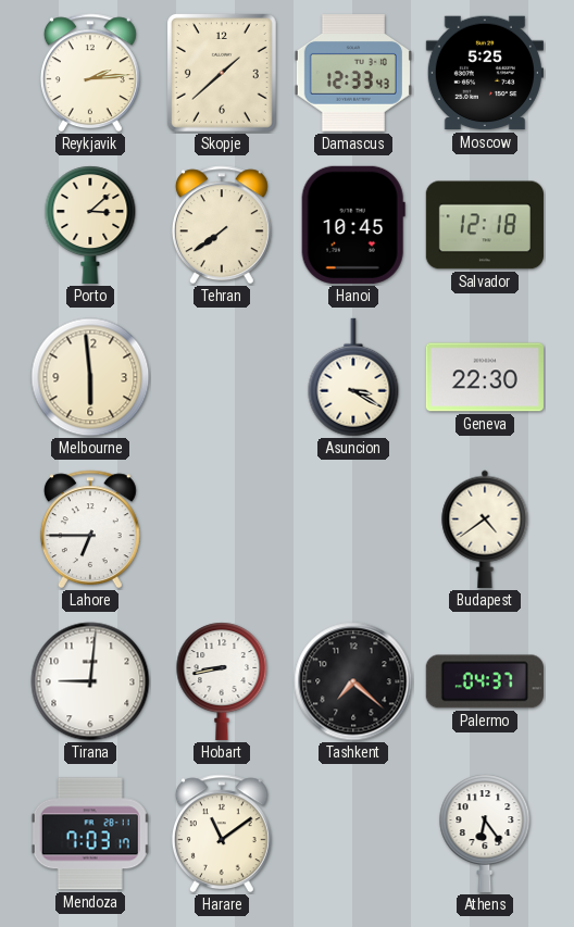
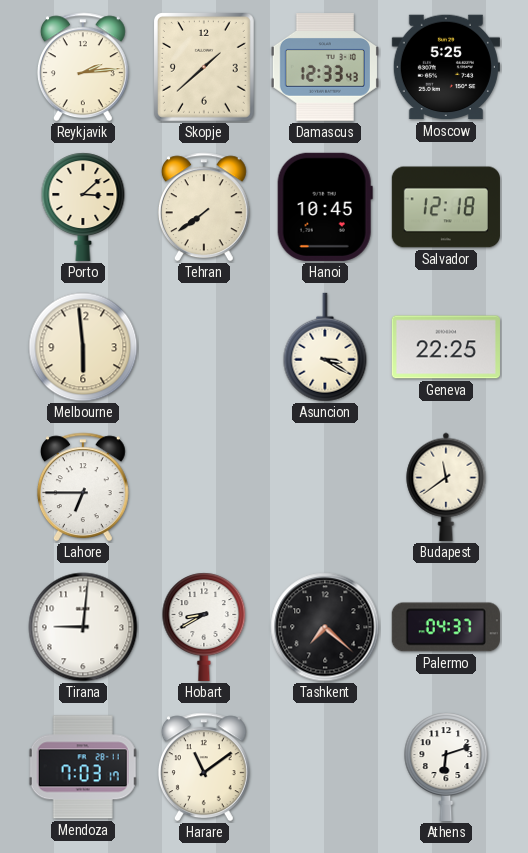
Geneva: 22:30 -> 22:25
Budapest: 4:39 -> 11:39
Hobart: 8:43 -> 8:40
Athens: 6:24 -> 6:12
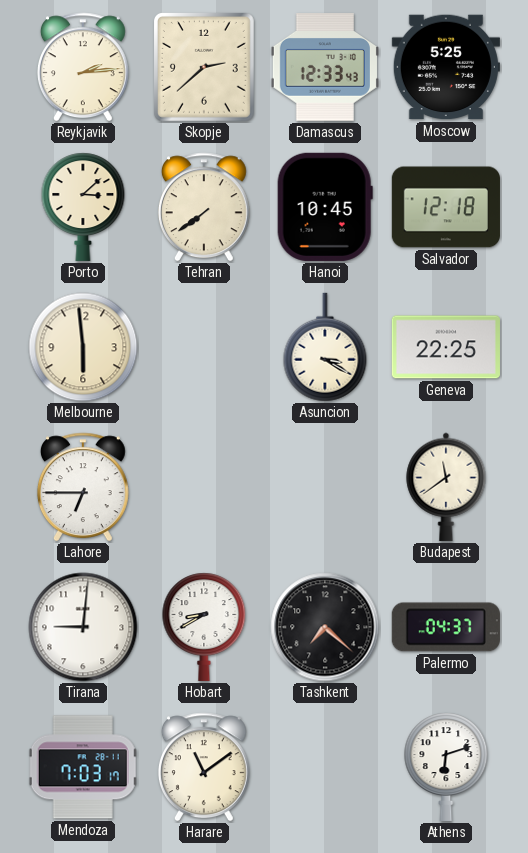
Skopje: 1:38 -> 2:38
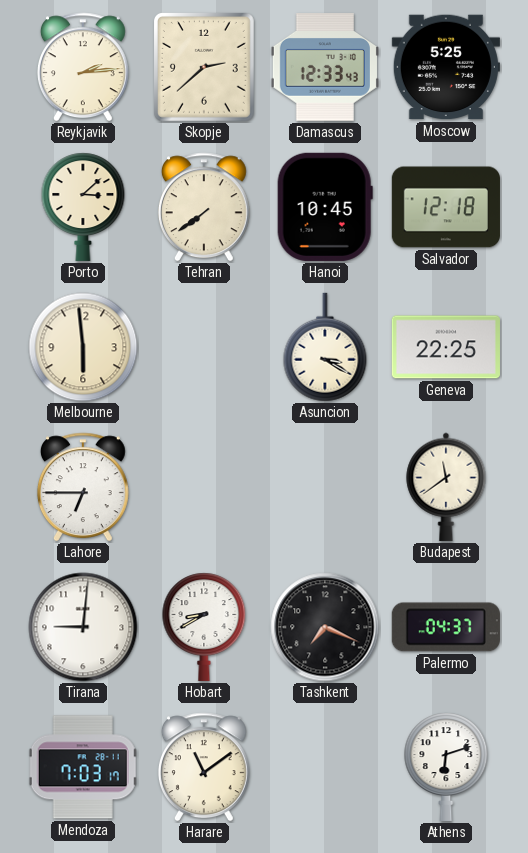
Tashkent: 7:22 -> 7:19
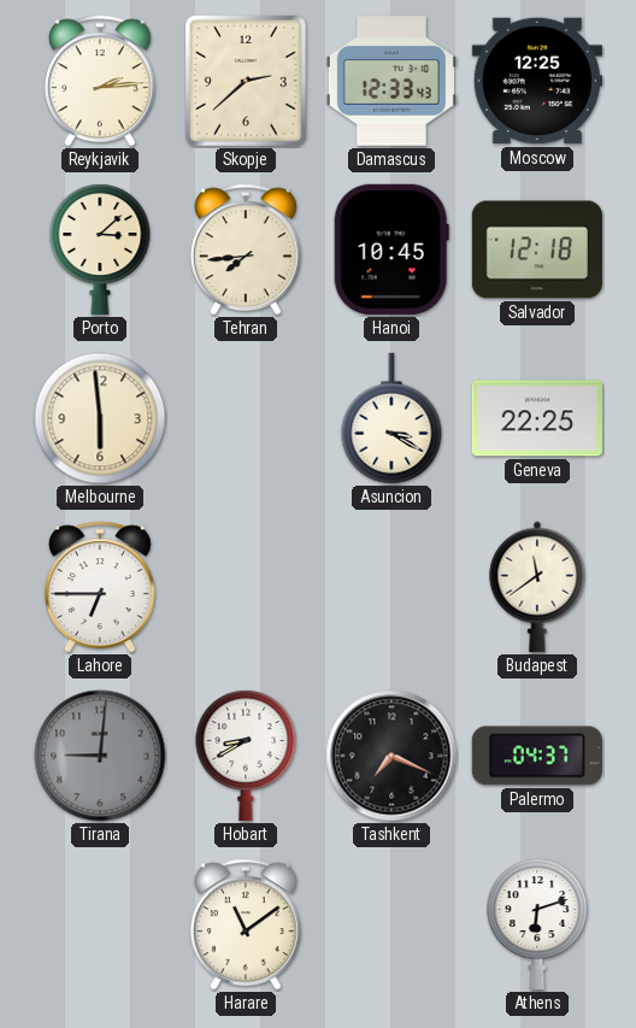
Moscow: 5:25 -> 12:25
Tehran: 7:39 -> 7:44
Tirana dial: white -> grey
Mendoza: 7:03 -> none
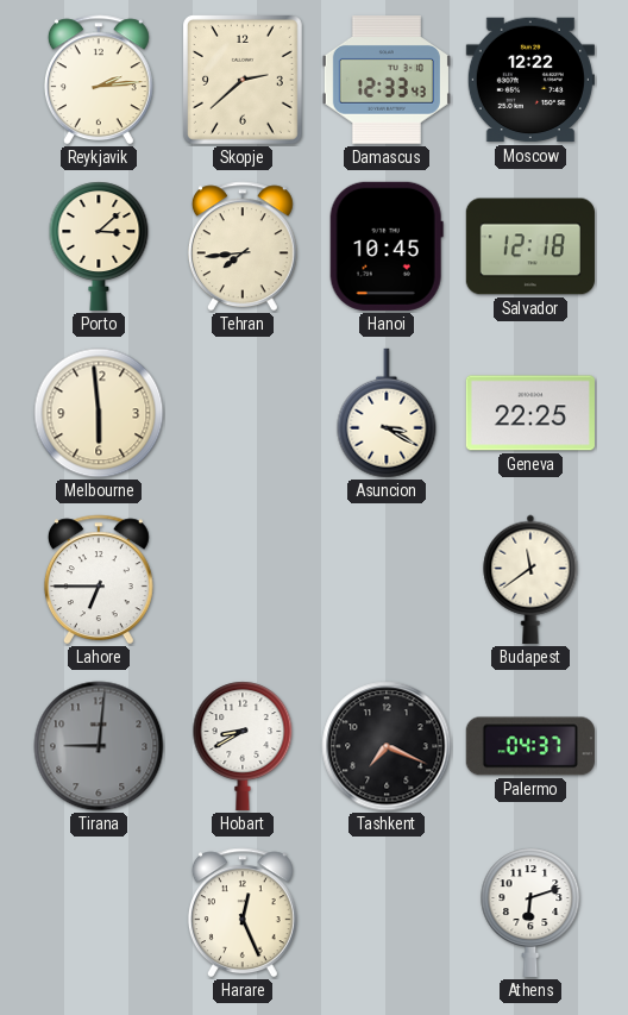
Moscow: 12:25 -> 12:22
Harare: 11:09 -> 12:26
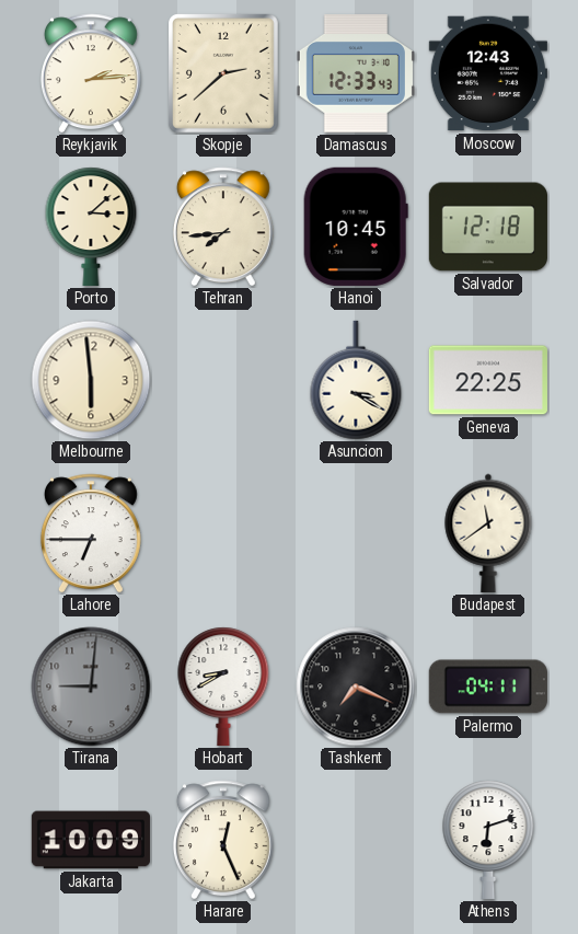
Moscow: 12:22 -> 12:43
Palermo: 04:37 -> 04:11
Jakarta: none -> 10:09
